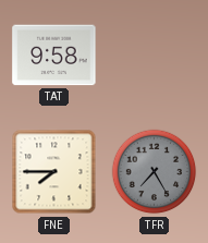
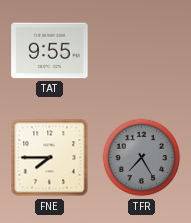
TAT: 9:58 -> 9:55
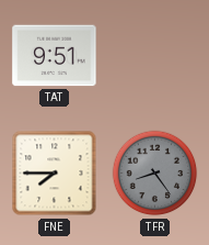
TAT: 9:55 -> 9:51
TFR: 7:25 -> 8:24
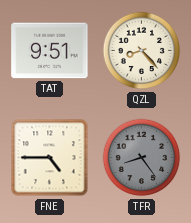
QZL: none -> 8:23
FNE: 7:45 -> 4:45
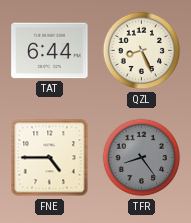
TAT: 9:51 -> 6:44
QZL: 8:23 -> 8:26
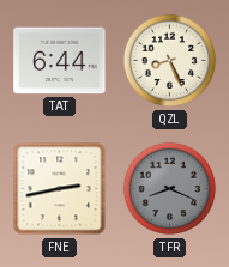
FNE: 4:45 -> 2:43
TFR: 8:24 -> 8:19
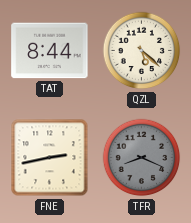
TAT: 6:44 -> 8:44
QZL: 8:26 -> 5:22
